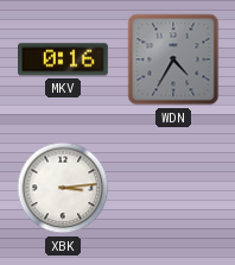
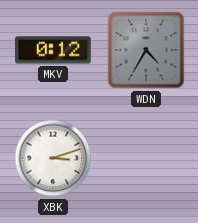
MKV: 0:16 -> 0:12
XBK: 3:14 -> 3:12
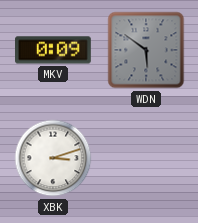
MKV: 0:12 -> 0:09
WDN: 4:35 -> 5:51
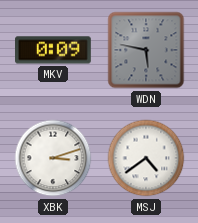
WDN: 5:51 -> 5:47
MSJ: none -> 4:39
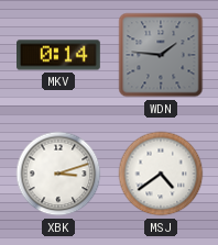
MKV: 0:09 -> 0:14
WDN: 5:47 -> 1:46
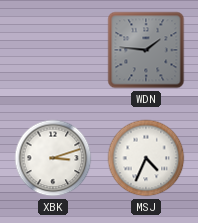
MKV: 0:14 -> none
MSJ: 4:39 -> 4:34
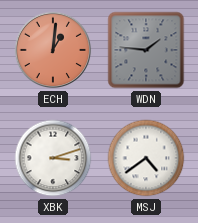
ECH: none -> 1:01
MSJ: 4:34 -> 4:39
